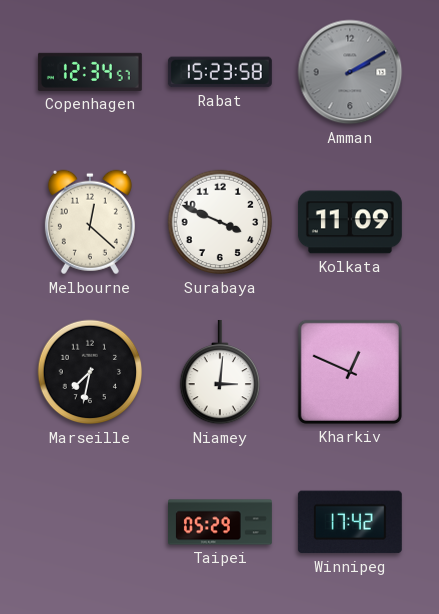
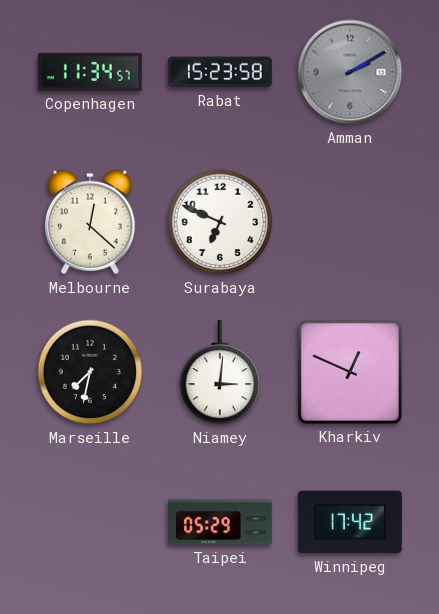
Copenhagen: 12:34 -> 11:34
Surabaya: 3:49 -> 6:49
Kolkata: 11:09 -> none
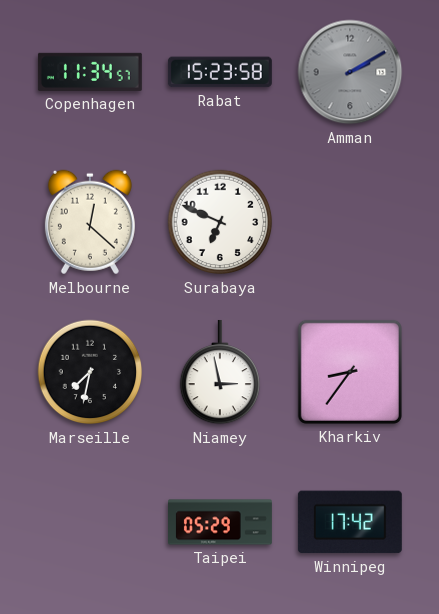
Niamey: 3:01 -> 2:58
Kharkiv: 12:49 -> 8:36
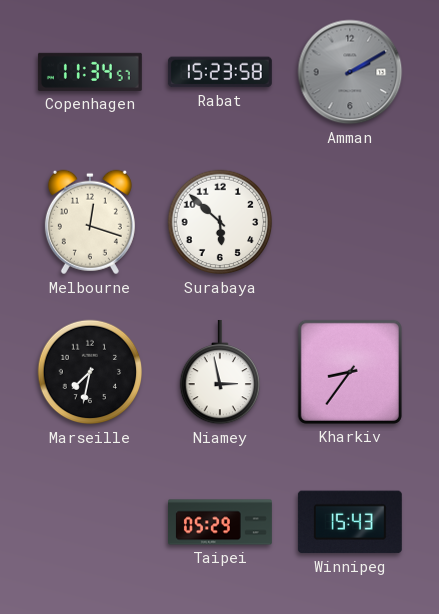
Melbourne: 12:22 -> 12:18
Surabaya: 6:49 -> 5:52
Winnipeg: 17:42 -> 15:43
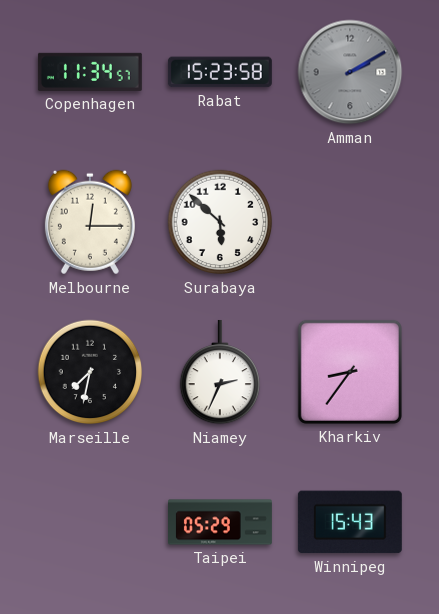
Melbourne: 12:18 -> 12:15
Niamey: 2:58 -> 2:34
